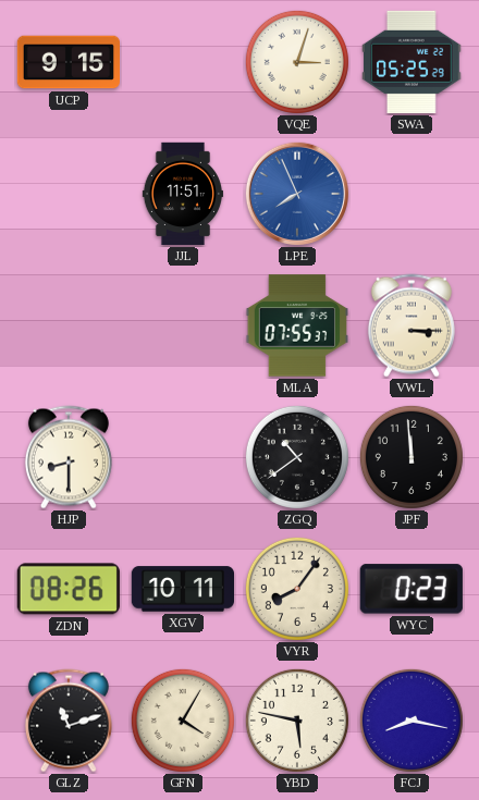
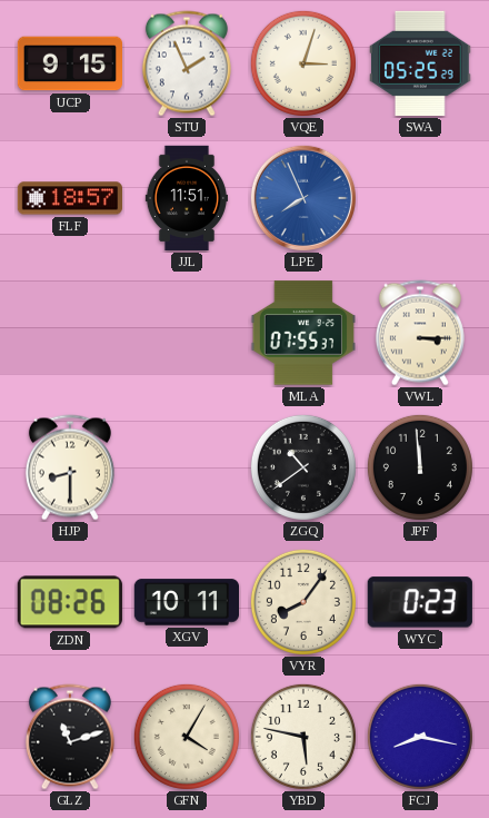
STU: none -> 1:56
FLF: none -> 18:57
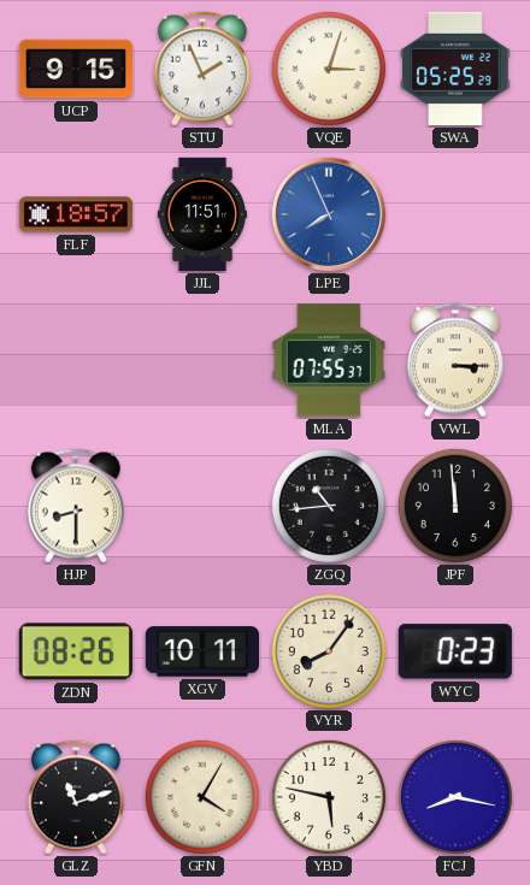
ZGQ: 10:39 -> 10:44
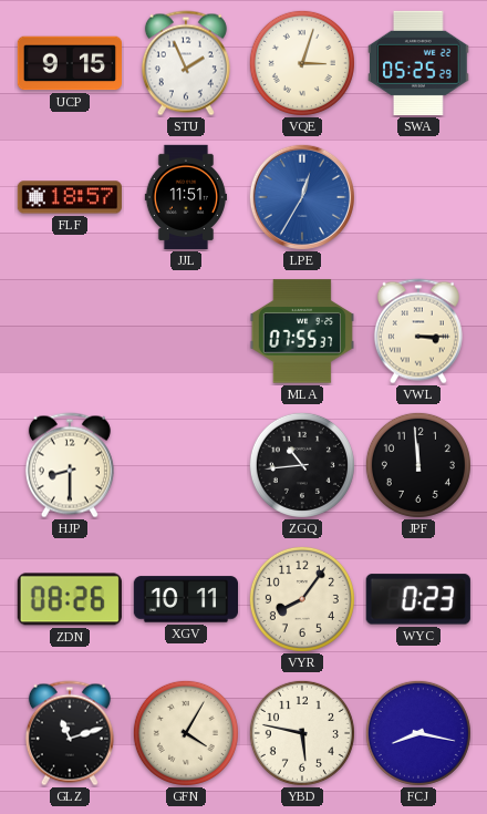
LPE: 7:56 -> 12:35
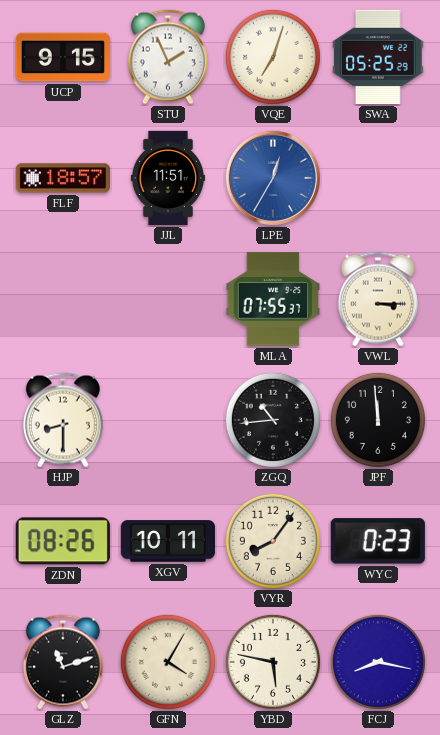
VQE: 3:03 -> 7:03
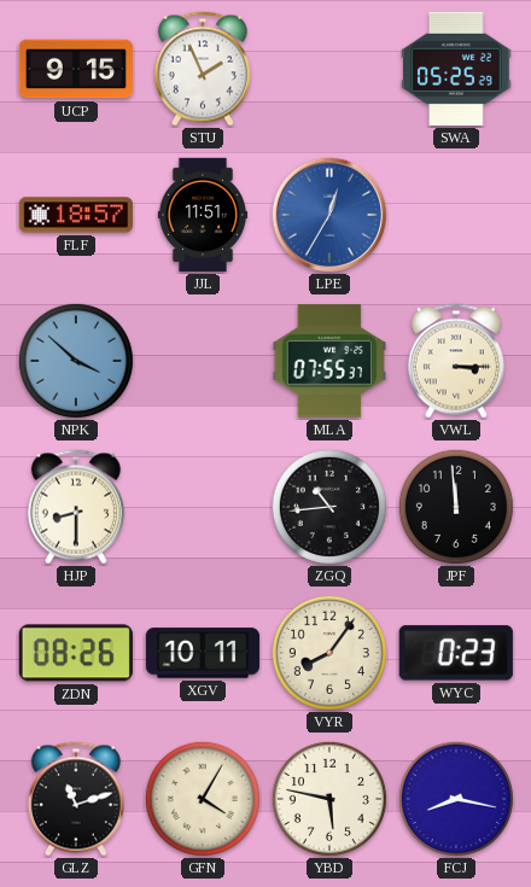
VQE: 7:03 -> none
NPK: none -> 3:52
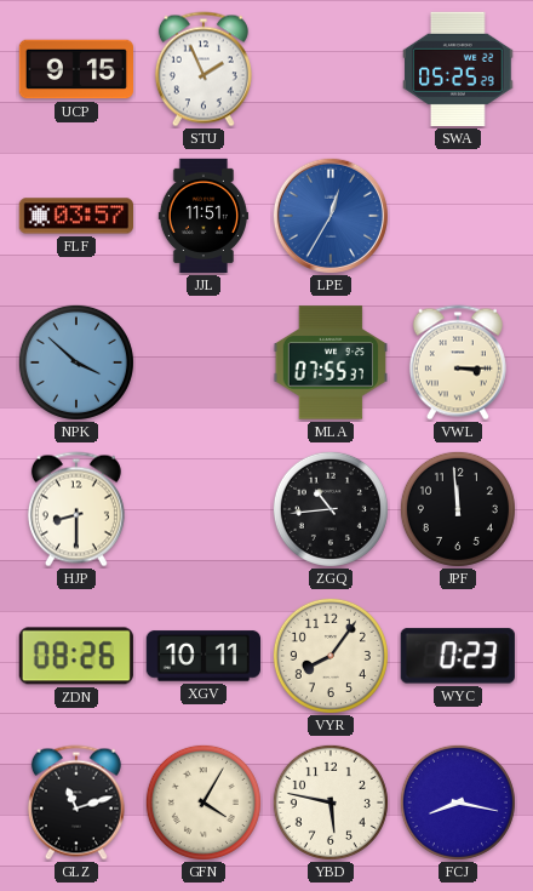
FLF: 18:57 -> 03:57
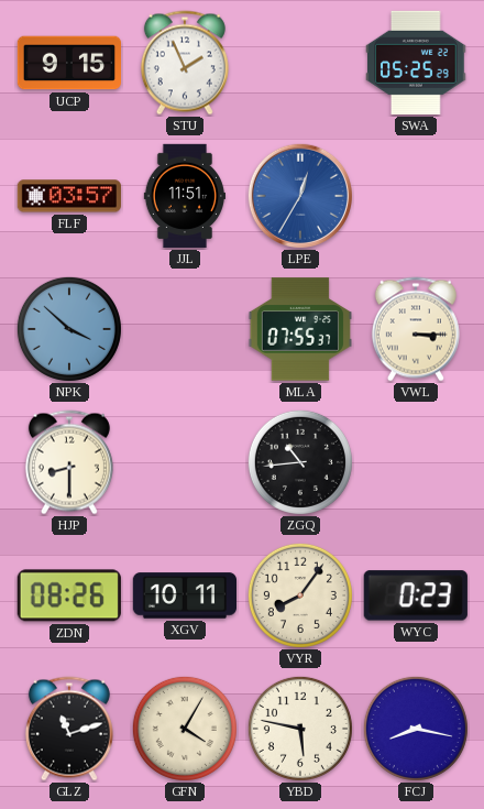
JPF: 11:59 -> none
